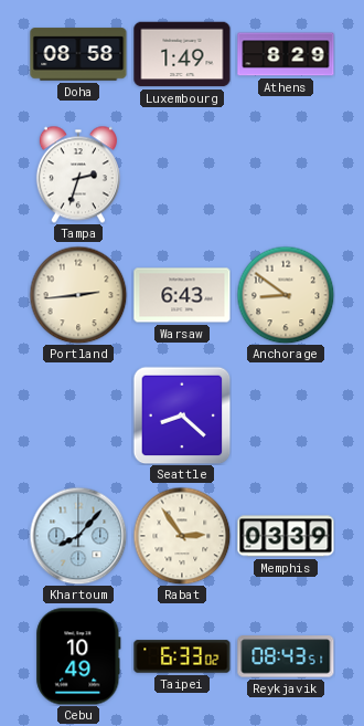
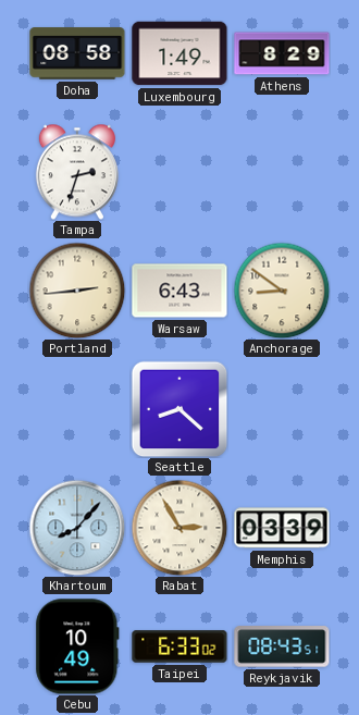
Rabat: 2:54 -> 2:55
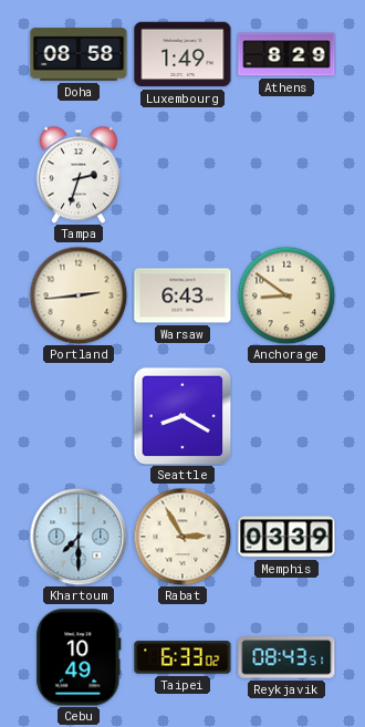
Seattle: 8:22 -> 8:20
Khartoum: 8:07 -> 7:30
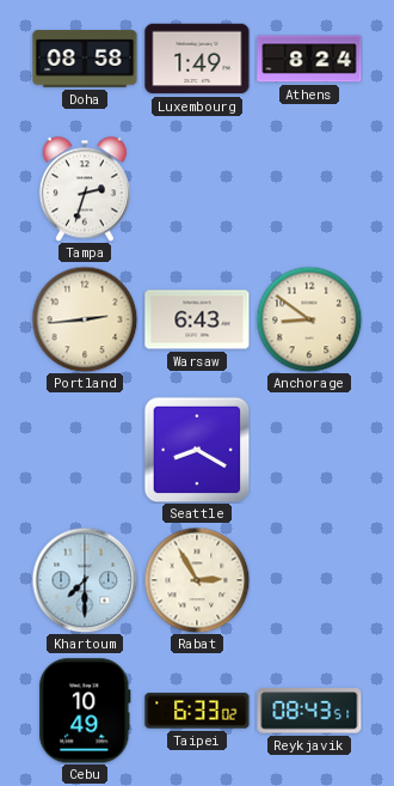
Athens: 8:29 -> 8:24
Memphis: 03:39 -> none
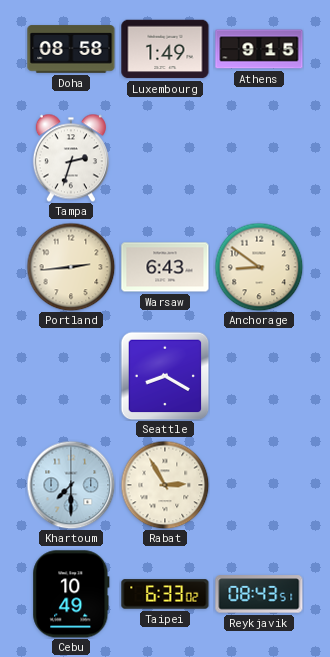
Athens: 8:24 -> 9:15
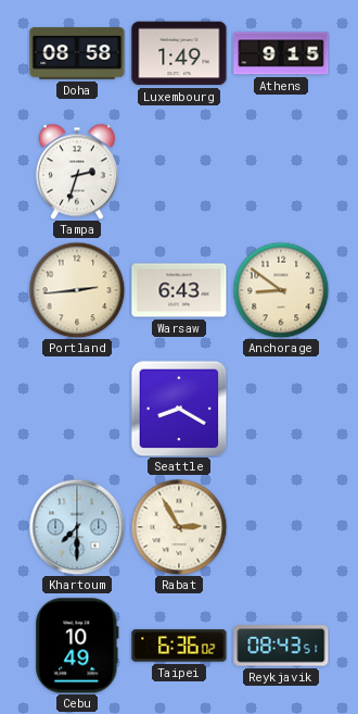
Taipei: 6:33 -> 6:36
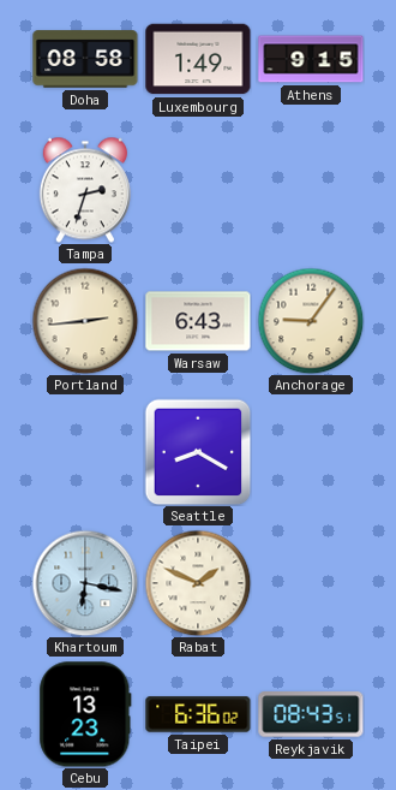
Anchorage: 8:51 -> 9:06
Khartoum: 7:30 -> 6:17
Rabat: 2:55 -> 1:49
Cebu: 10:49 -> 13:23
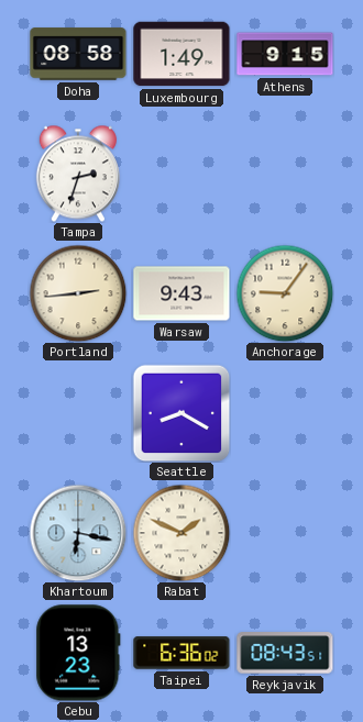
Warsaw: 6:43 -> 9:43
